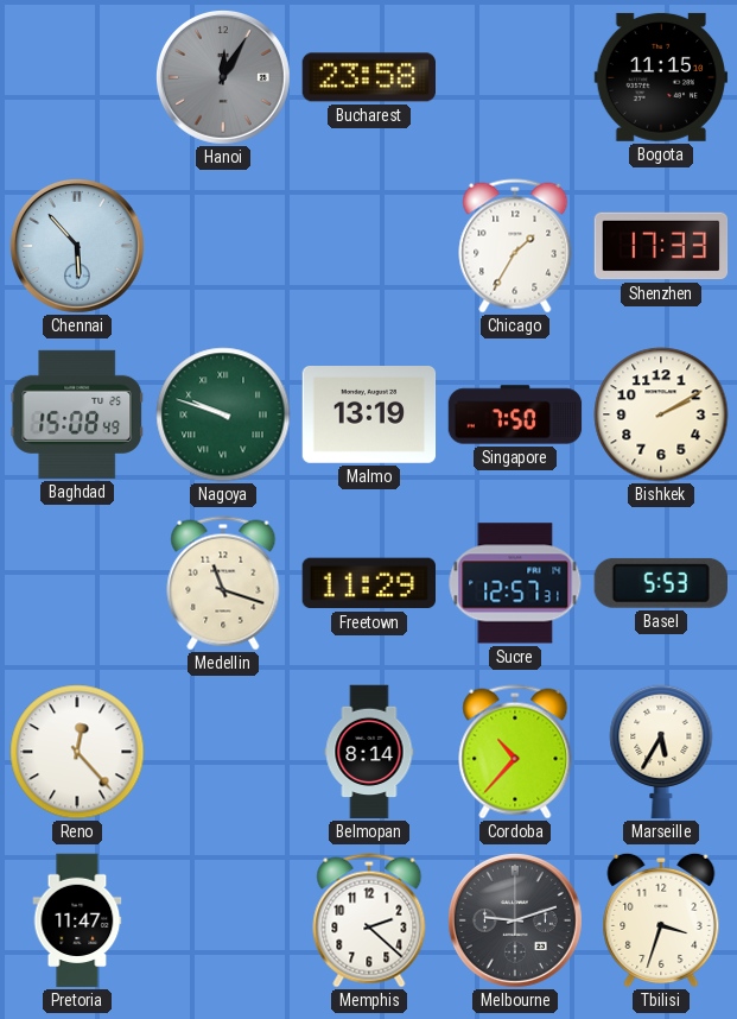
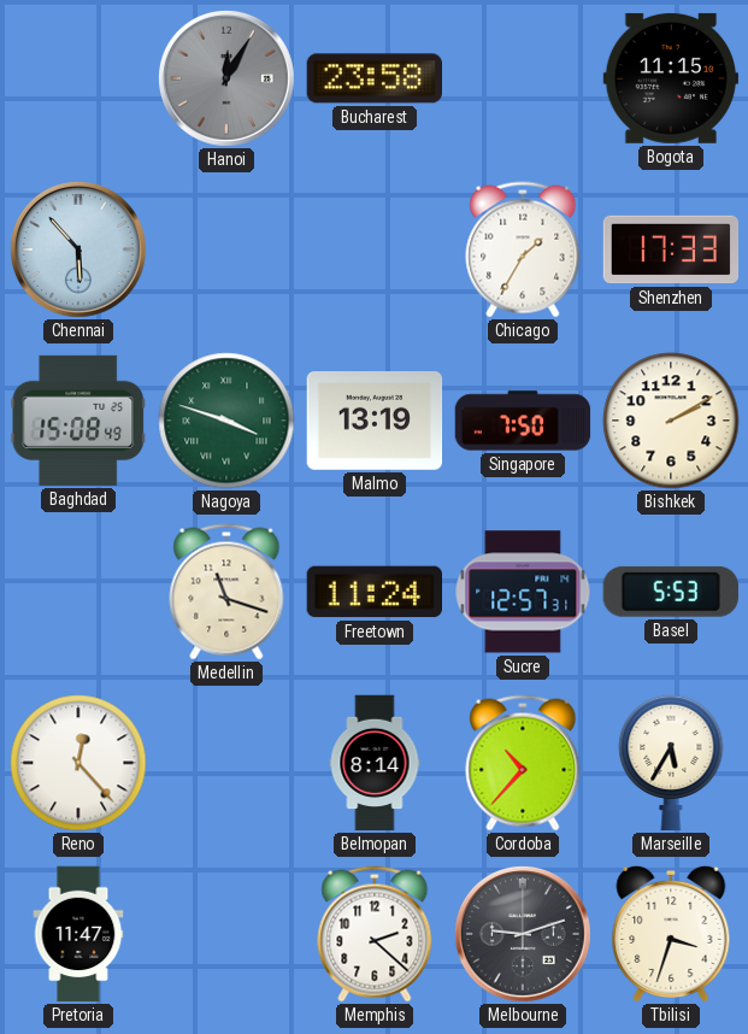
Nagoya: 9:48 -> 3:48
Freetown: 11:29 -> 11:24
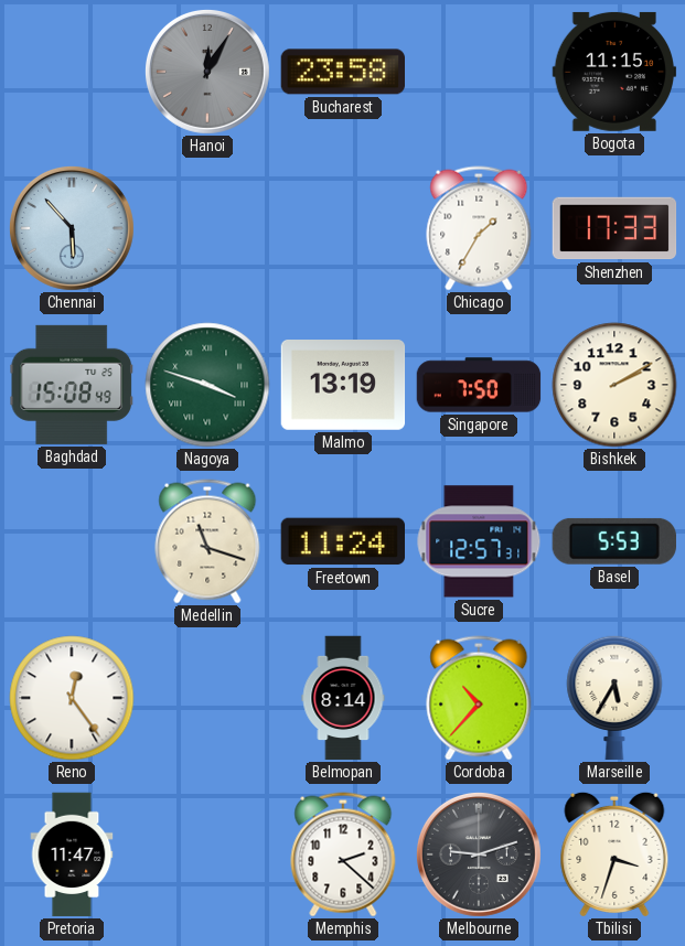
Reno: 12:23 -> 12:24
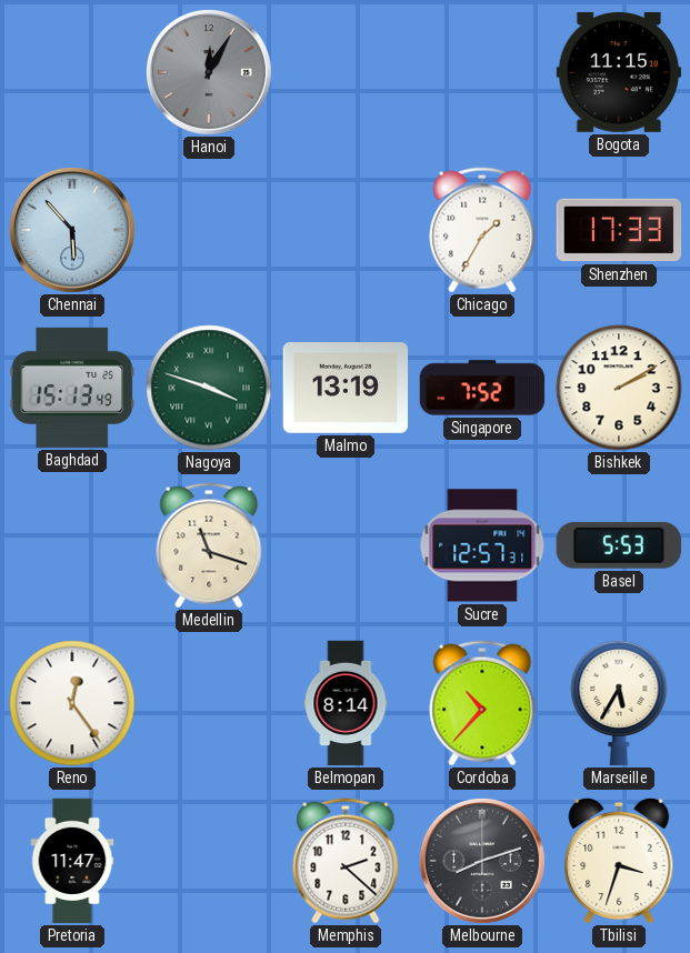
Bucharest: 23:58 -> none
Baghdad: 15:08 -> 15:13
Singapore: 7:50 -> 7:52
Freetown: 11:24 -> none
Melbourne: 9:12 -> 8:12
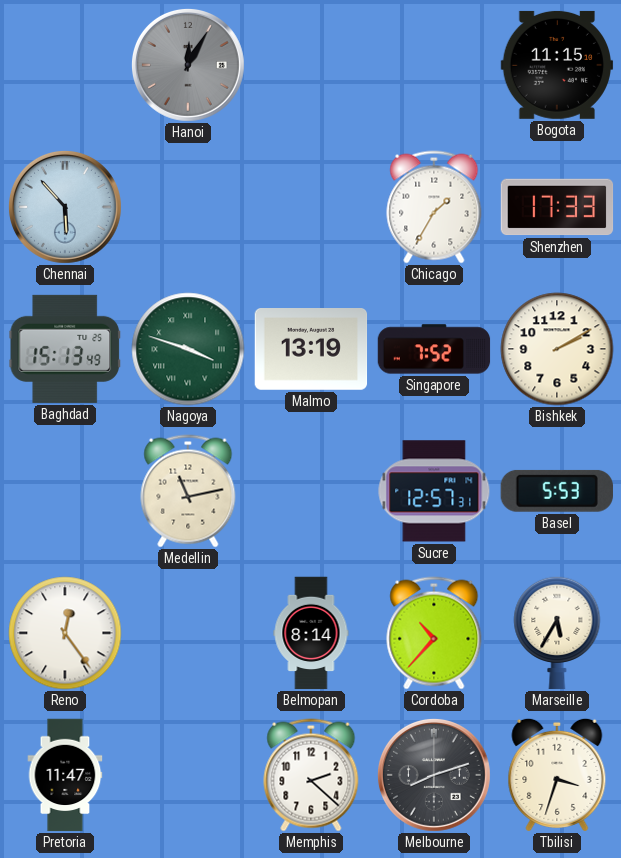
Medellin: 11:18 -> 11:13
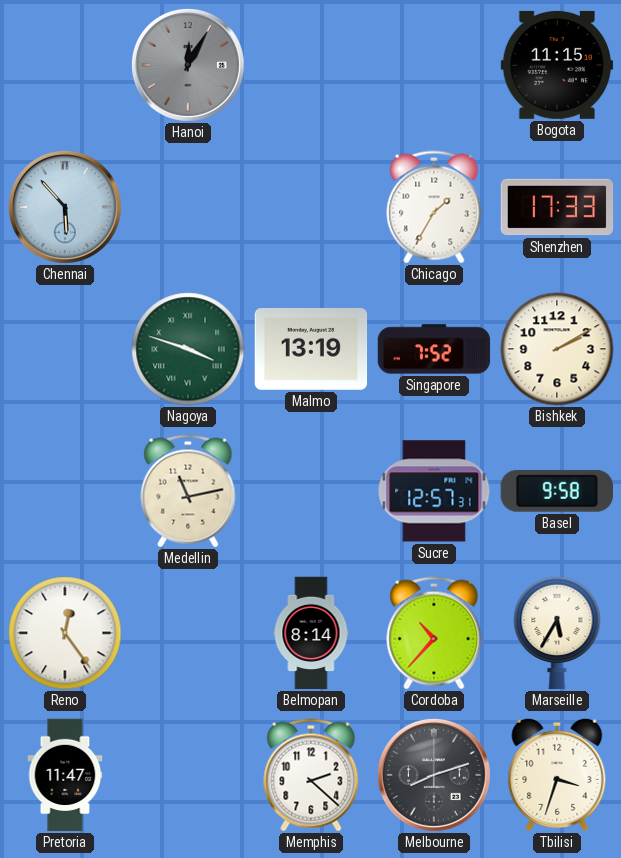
Baghdad: 15:13 -> none
Basel: 5:53 -> 9:58
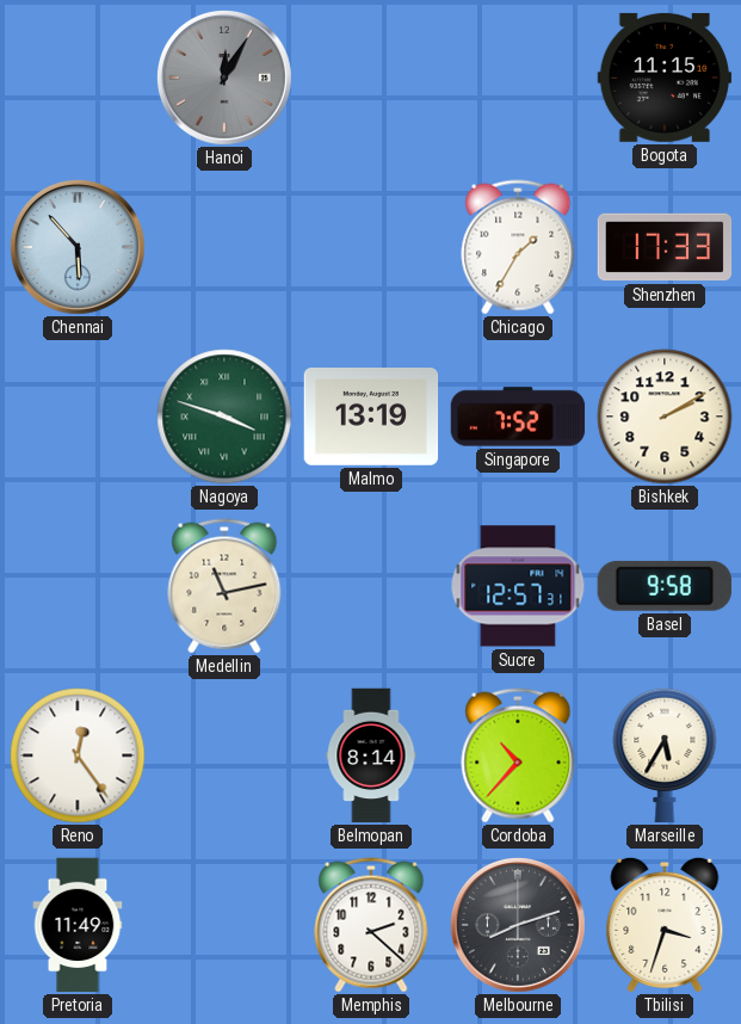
Pretoria: 11:47 -> 11:49
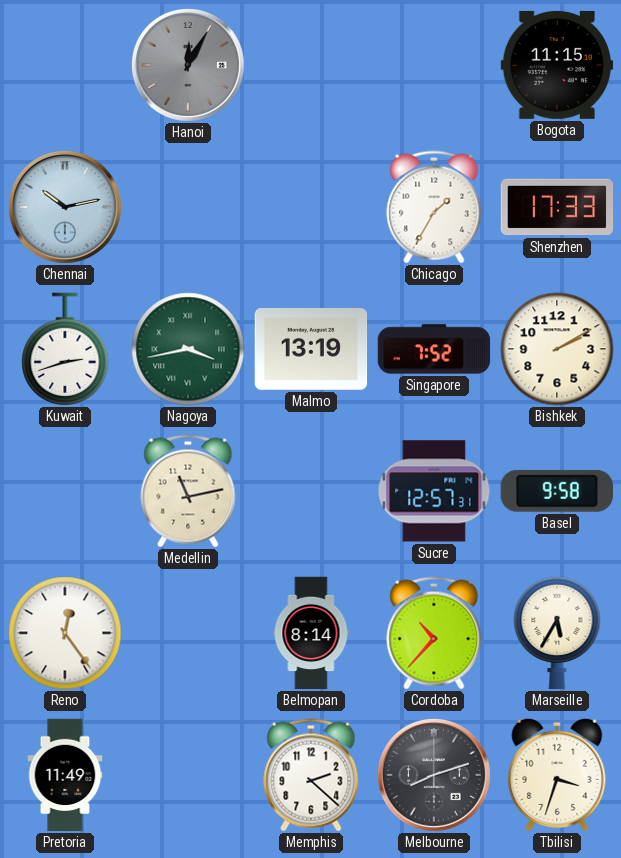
Chennai: 5:53 -> 10:13
Kuwait: none -> 2:42
Nagoya: 3:48 -> 3:43
